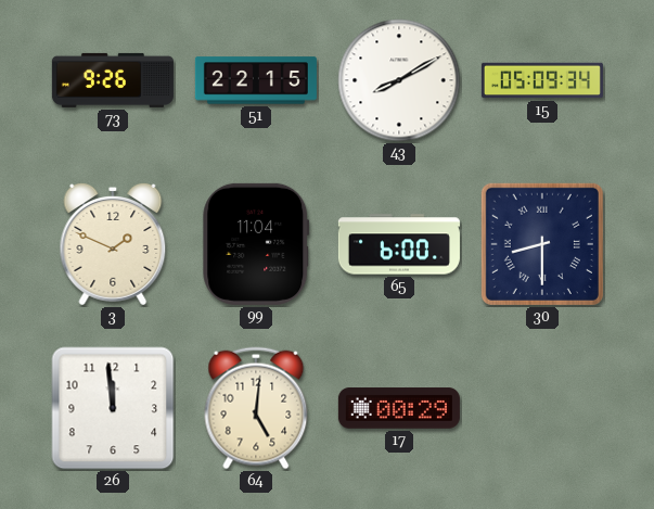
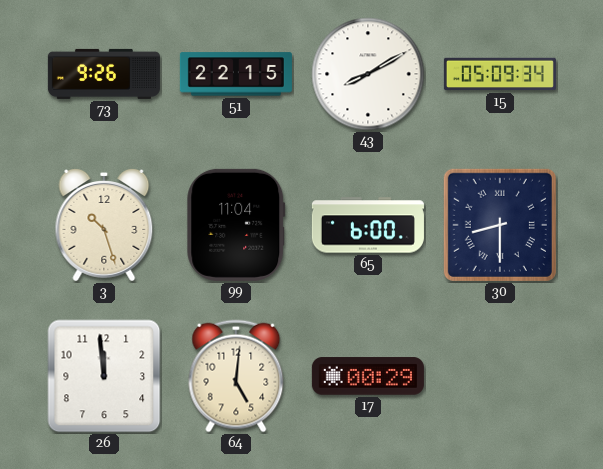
3: 1:49 -> 10:27
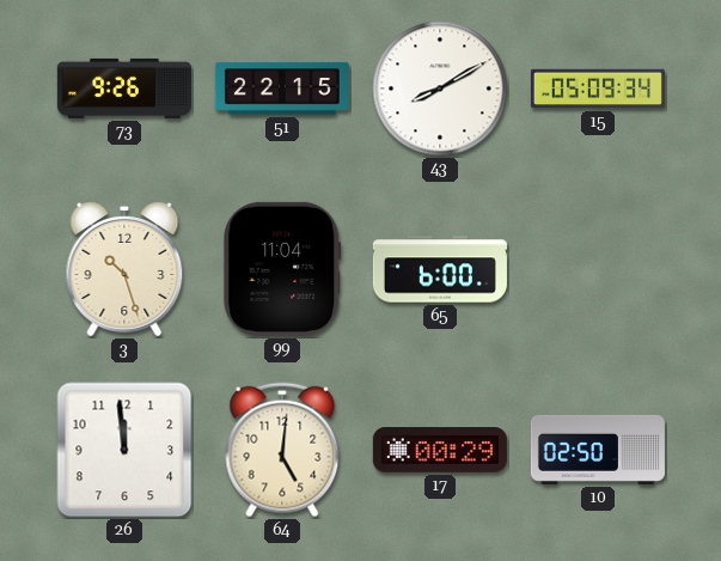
30: 8:30 -> none
10: none -> 02:50
